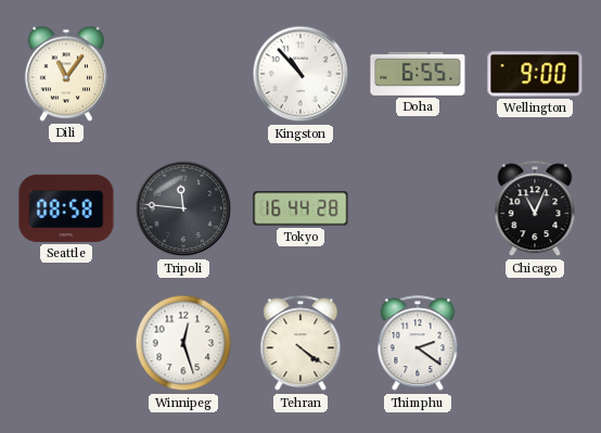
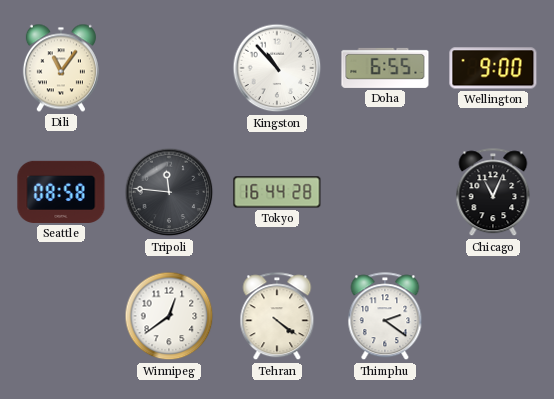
Winnipeg: 12:27 -> 12:39
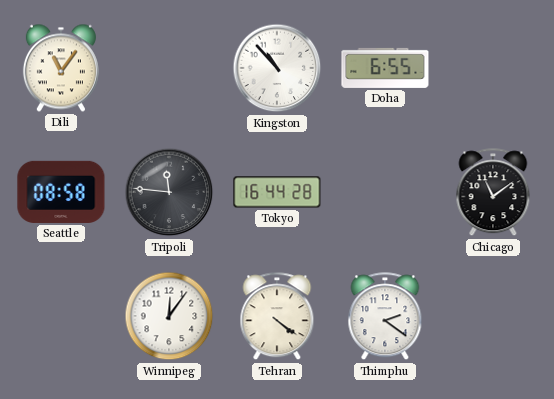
Wellington: 9:00 -> none
Chicago: 11:04 -> 11:09
Winnipeg: 12:39 -> 12:06
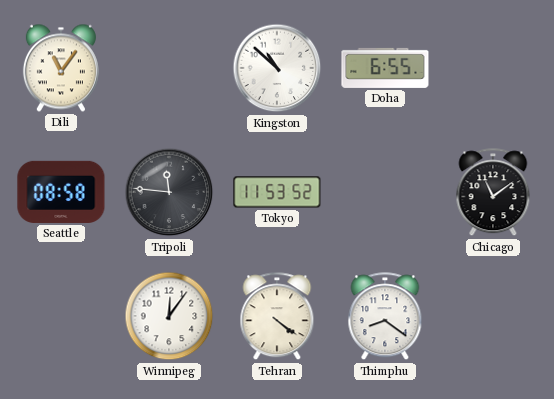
Kingston: 10:53 -> 10:52
Tokyo: 16:44 -> 11:53
Thimphu: 2:21 -> 8:21
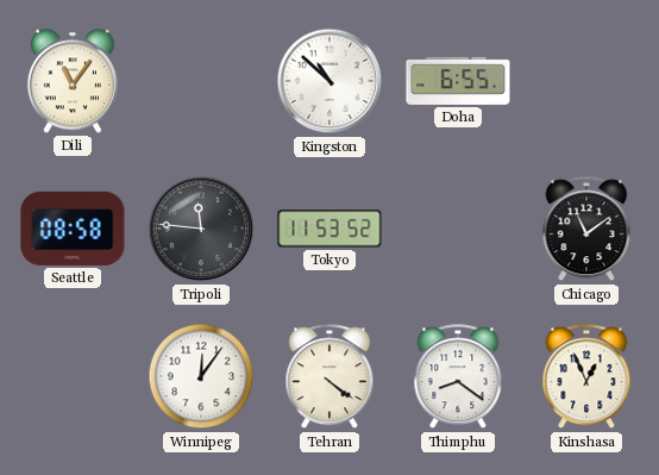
Kinshasa: none -> 12:56
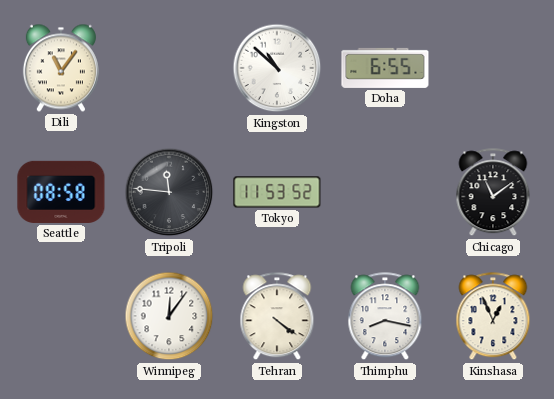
Thimphu: 8:21 -> 8:17
